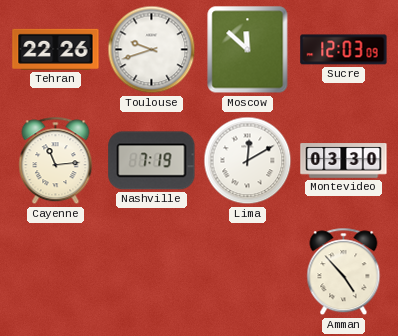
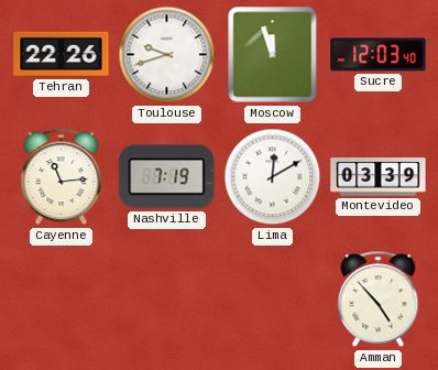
Moscow: 11:52 -> 11:57
Sucre: 12:03:09 -> 12:03:40
Montevideo: 03:30 -> 03:39
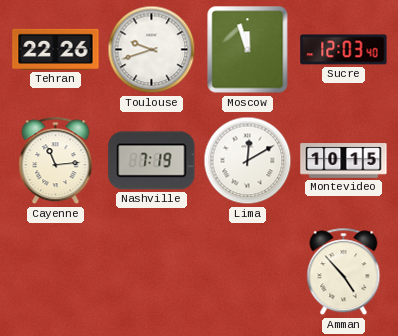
Montevideo: 03:39 -> 10:15
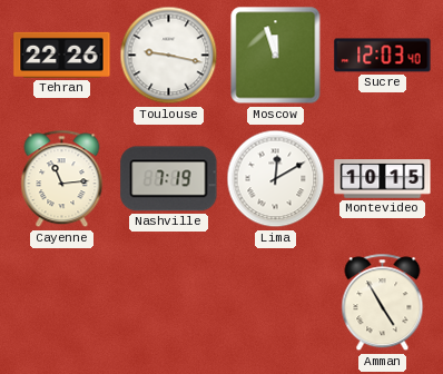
Toulouse: 9:42 -> 9:17
Amman: 4:53 -> 4:55
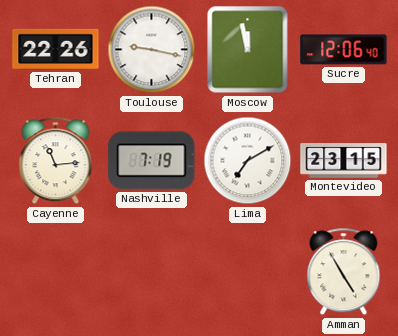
Moscow: 11:57 -> 11:58
Sucre: 12:03 -> 12:06
Lima: 12:10 -> 7:10
Montevideo: 10:15 -> 23:15
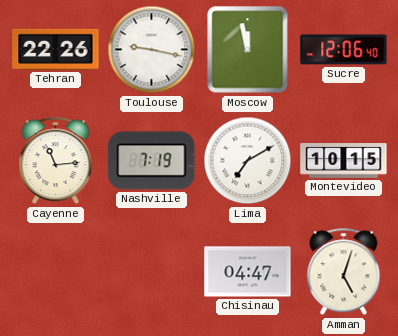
Montevideo: 23:15 -> 10:15
Chisinau: none -> 04:47
Amman: 4:55 -> 5:03
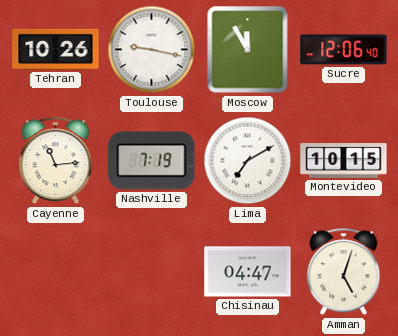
Tehran: 22:26 -> 10:26
Moscow: 11:58 -> 11:55
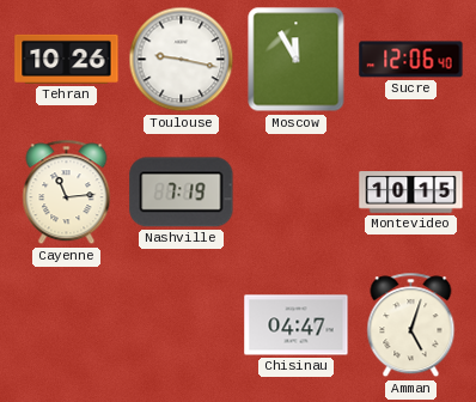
Lima: 7:10 -> none
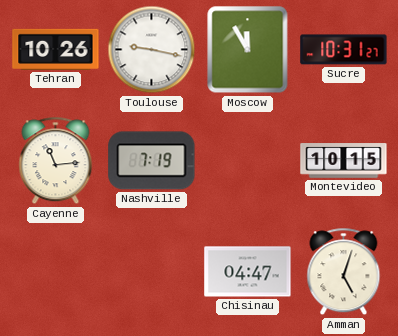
Sucre: 12:06 -> 10:31
